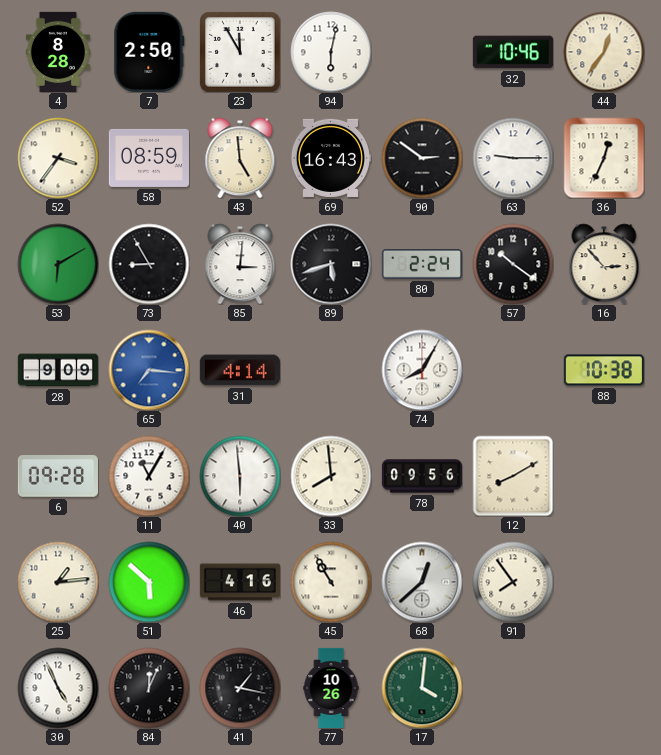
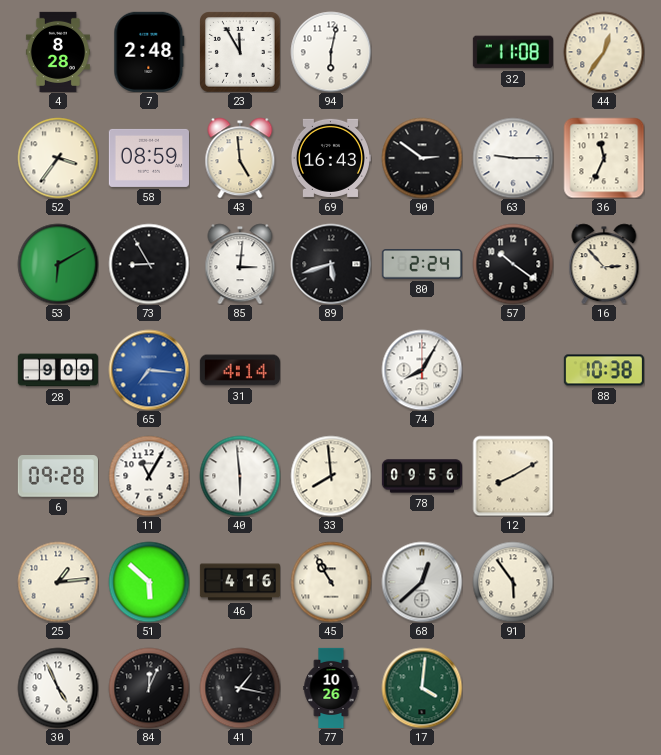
7: 2:50 -> 2:48
32: 10:46 -> 11:08
36: 12:34 -> 11:34
91: 7:54 -> 5:54
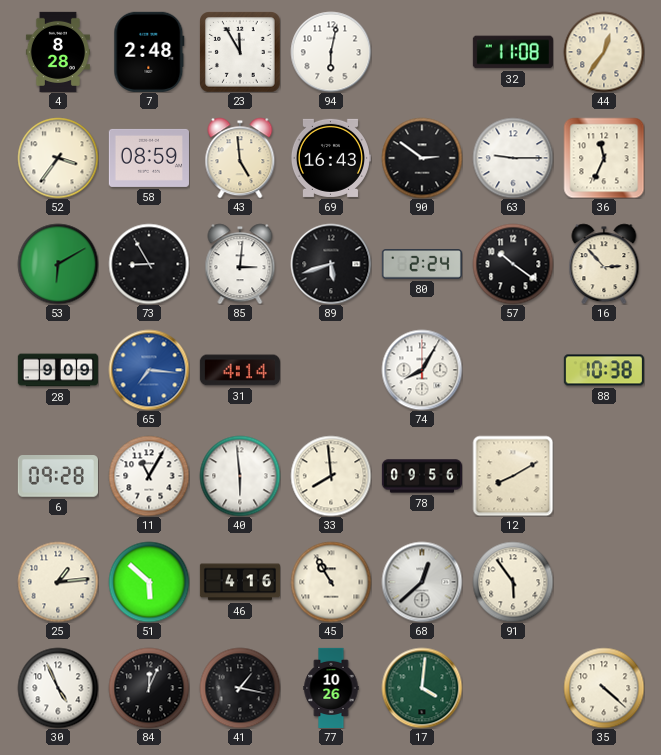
35: none -> 4:22
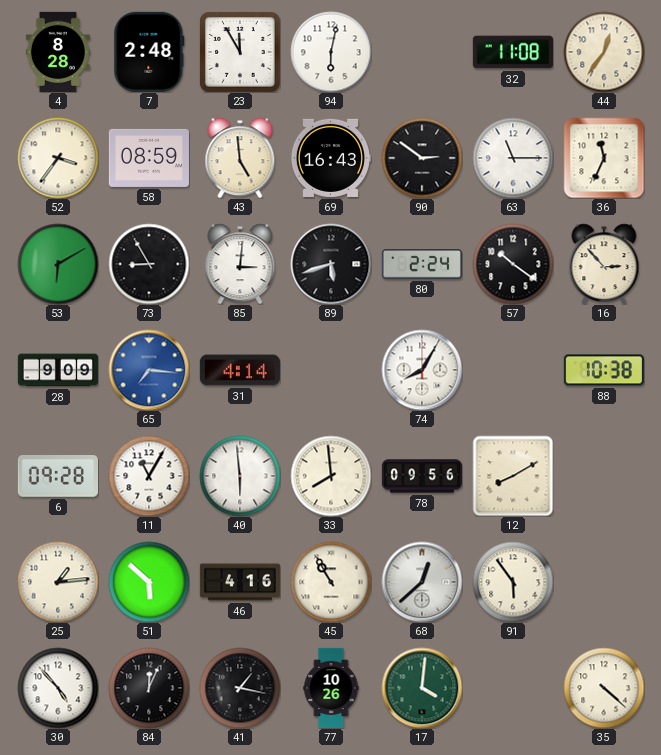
63: 9:15 -> 11:15
30: 4:56 -> 4:53
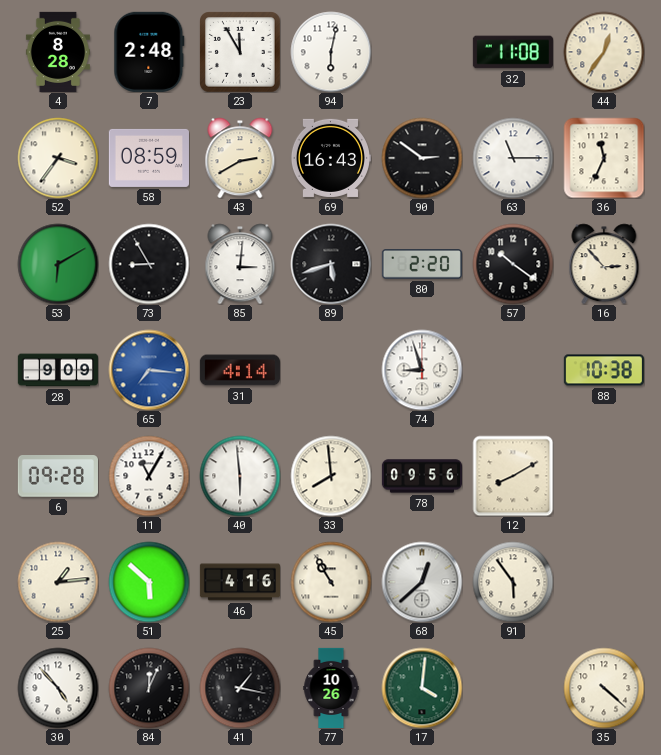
43: 4:59 -> 2:40
80: 2:24 -> 2:20
74: 8:05 -> 8:57
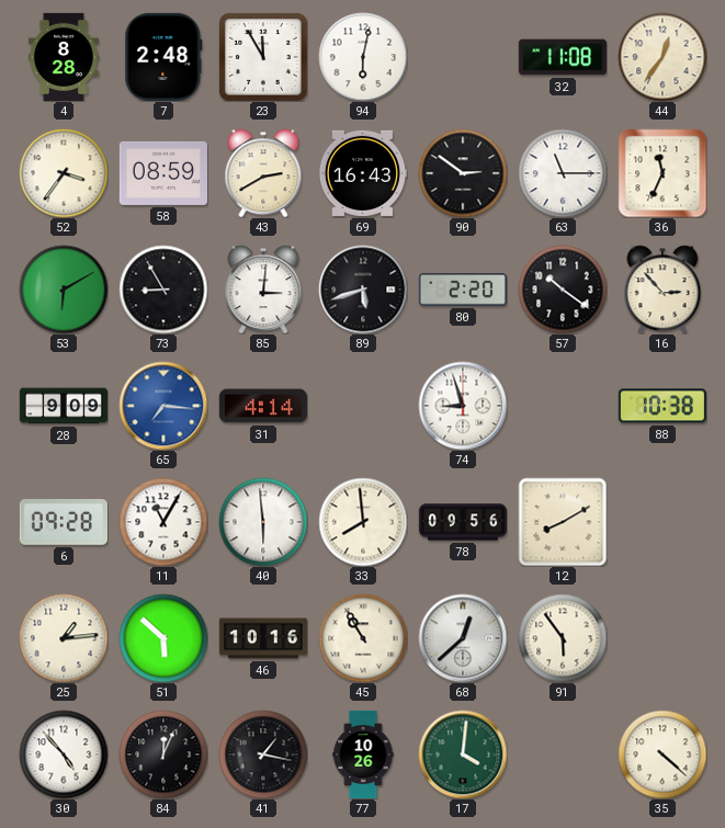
46: 4:16 -> 10:16
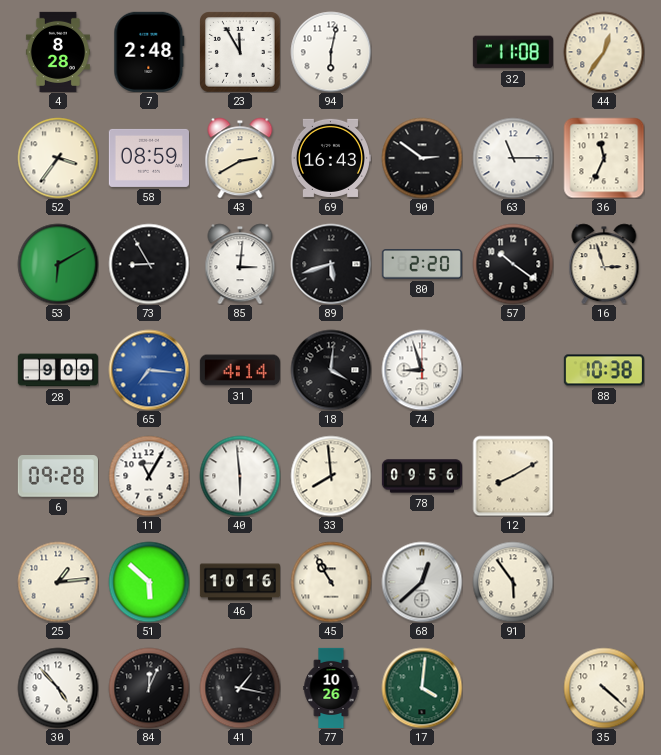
16: 2:53 -> 2:57
18: none -> 4:01
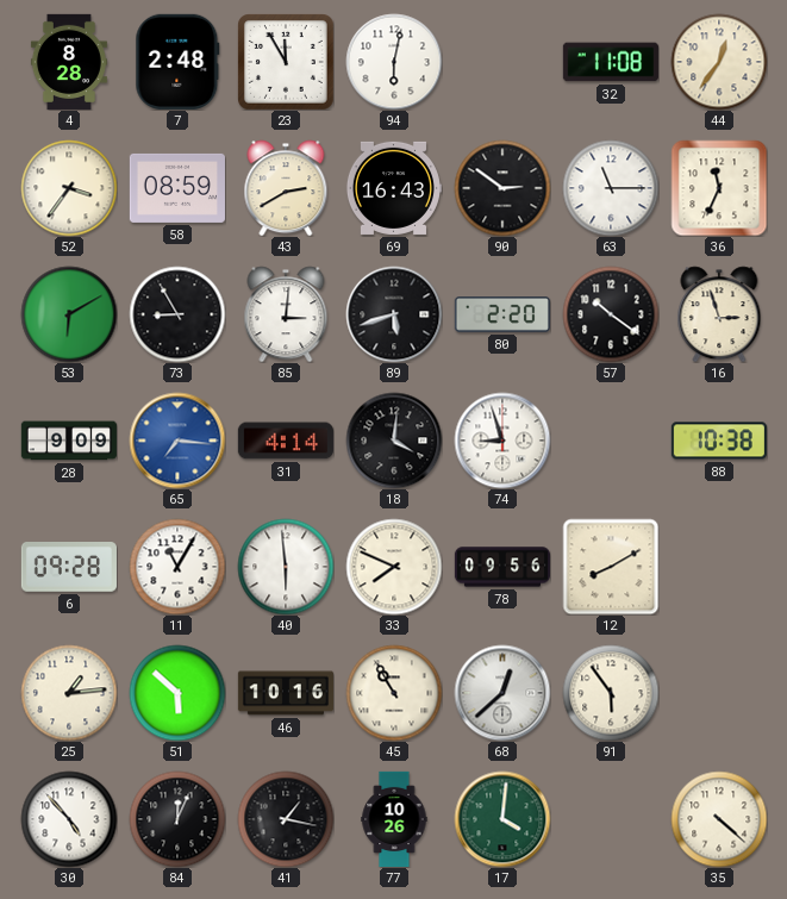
33: 7:59 -> 7:49
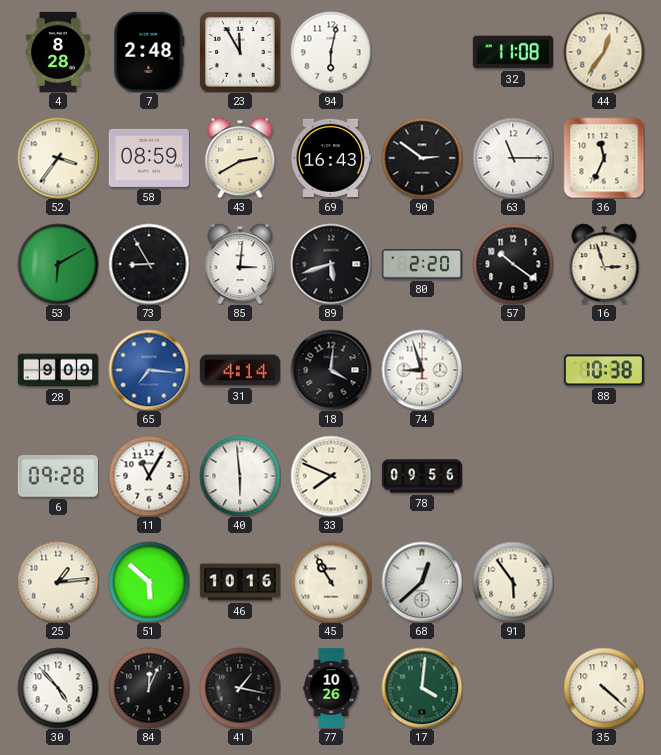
12: 8:10 -> none
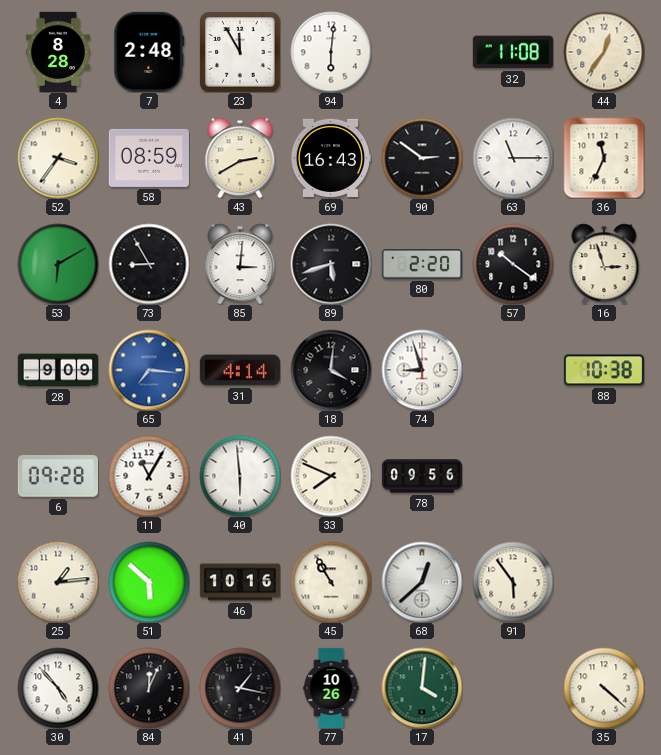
94: 6:02 -> 6:01
